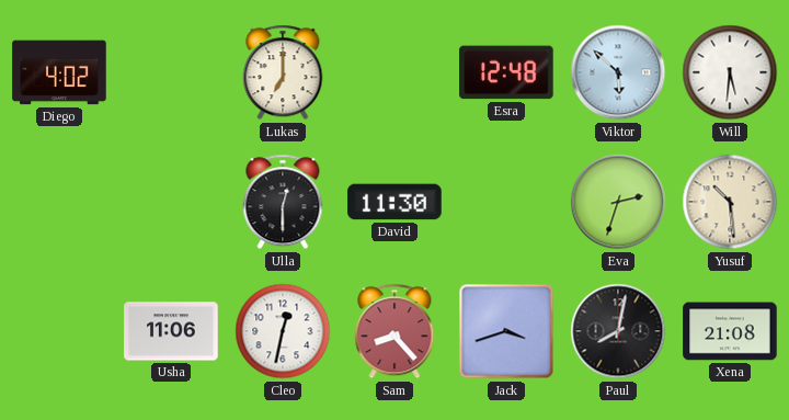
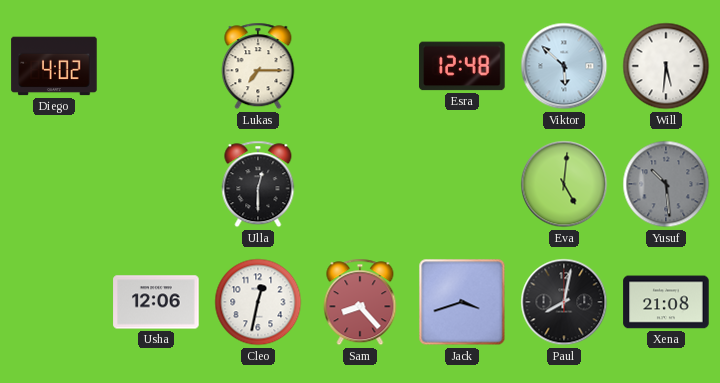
Lukas: 7:00 -> 7:15
David: 11:30 -> none
Eva: 2:33 -> 5:01
Yusuf dial: cream -> grey
Usha: 11:06 -> 12:06
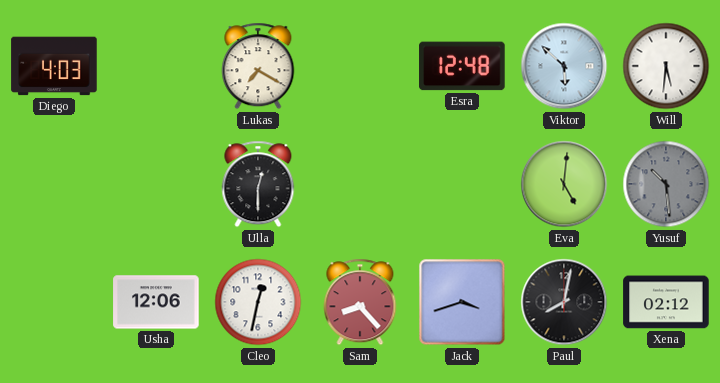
Diego: 4:02 -> 4:03
Lukas: 7:15 -> 7:20
Xena: 21:08 -> 02:12
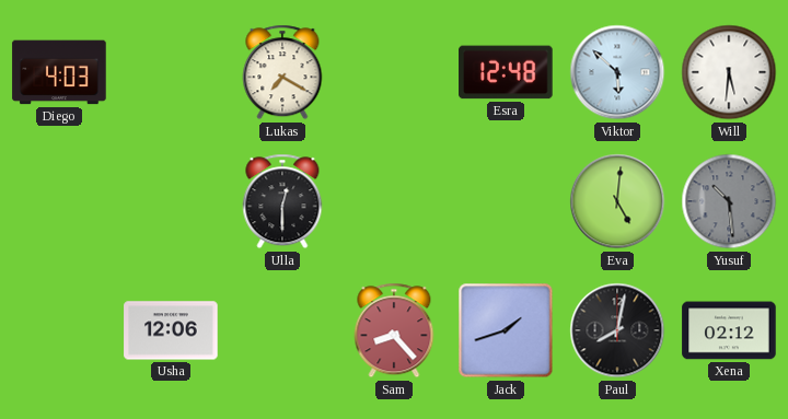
Cleo: 12:32 -> none
Jack: 3:42 -> 1:42
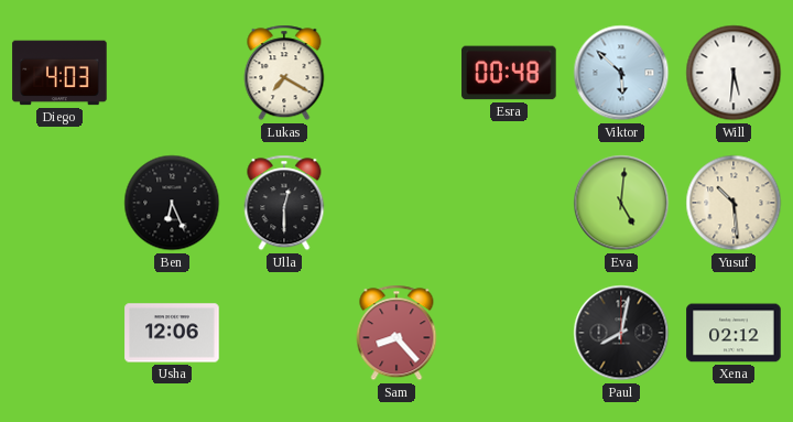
Esra: 12:48 -> 00:48
Ben: none -> 6:26
Yusuf dial: grey -> cream
Jack: 1:42 -> none
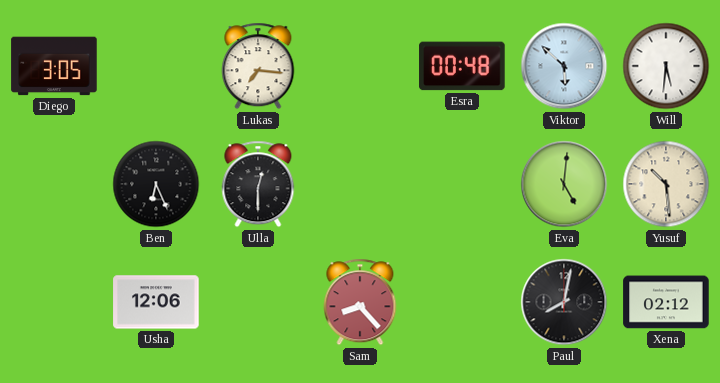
Diego: 4:03 -> 3:05
Lukas: 7:20 -> 7:16
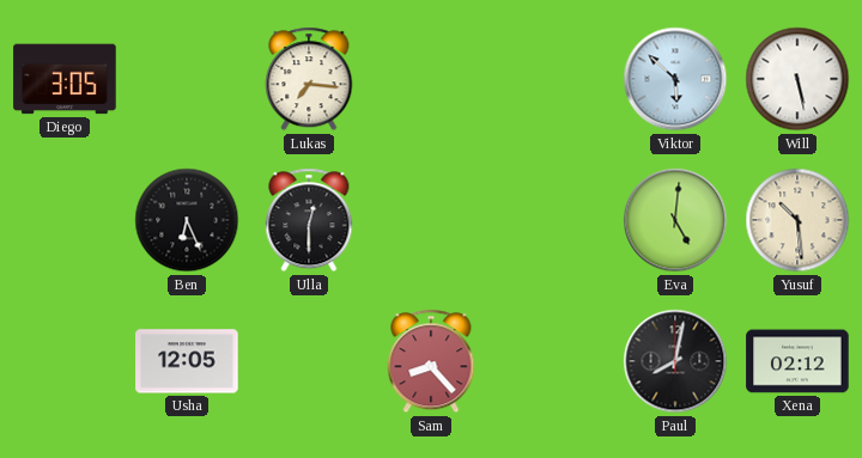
Esra: 00:48 -> none
Will: 5:31 -> 5:28
Usha: 12:06 -> 12:05
